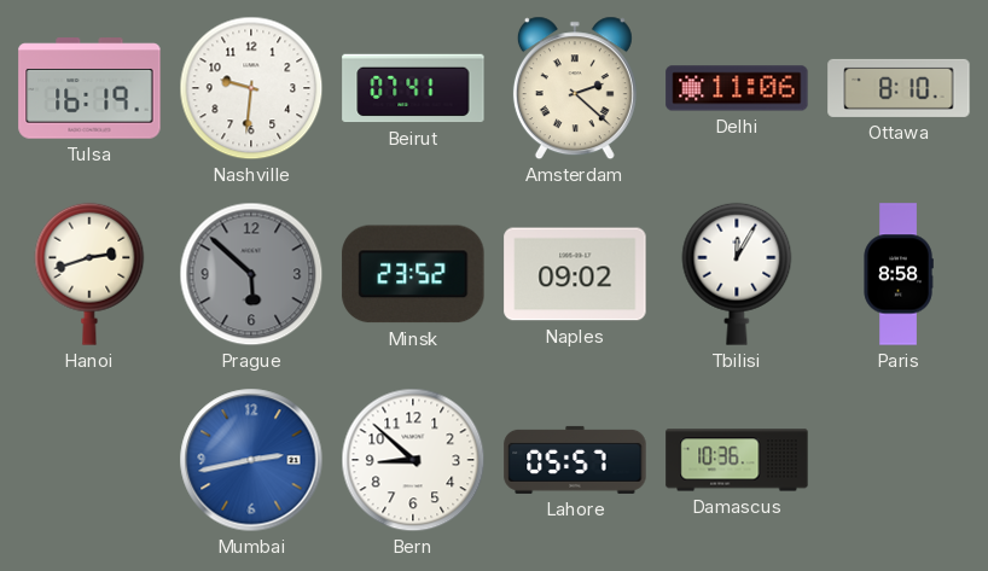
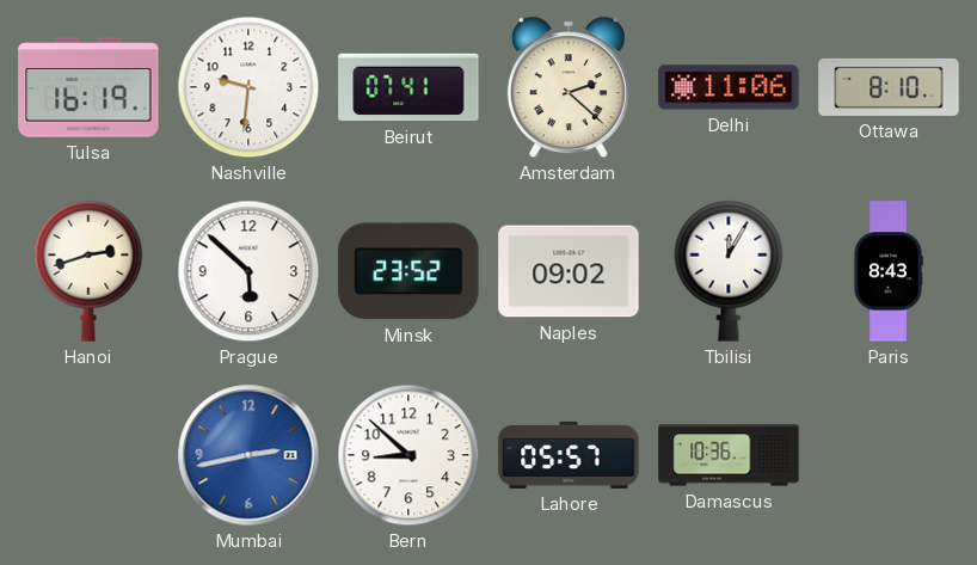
Prague dial: grey -> white
Paris: 8:58 -> 8:43
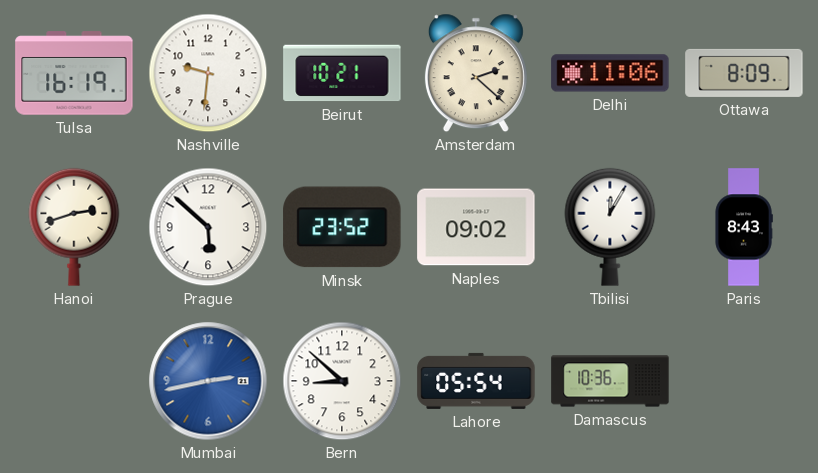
Beirut: 07:41 -> 10:21
Ottawa: 8:10 -> 8:09
Lahore: 05:57 -> 05:54
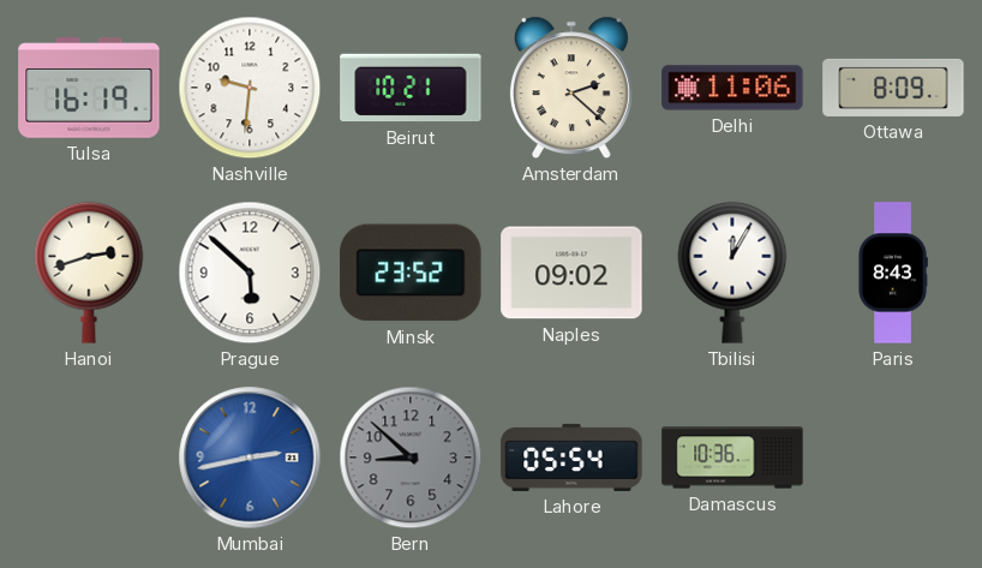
Bern dial: white -> grey
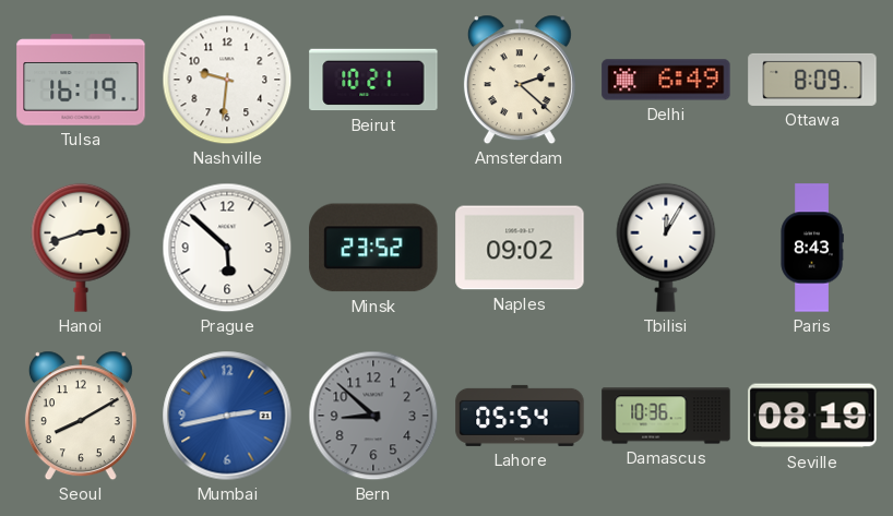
Delhi: 11:06 -> 6:49
Seoul: none -> 8:10
Seville: none -> 08:19
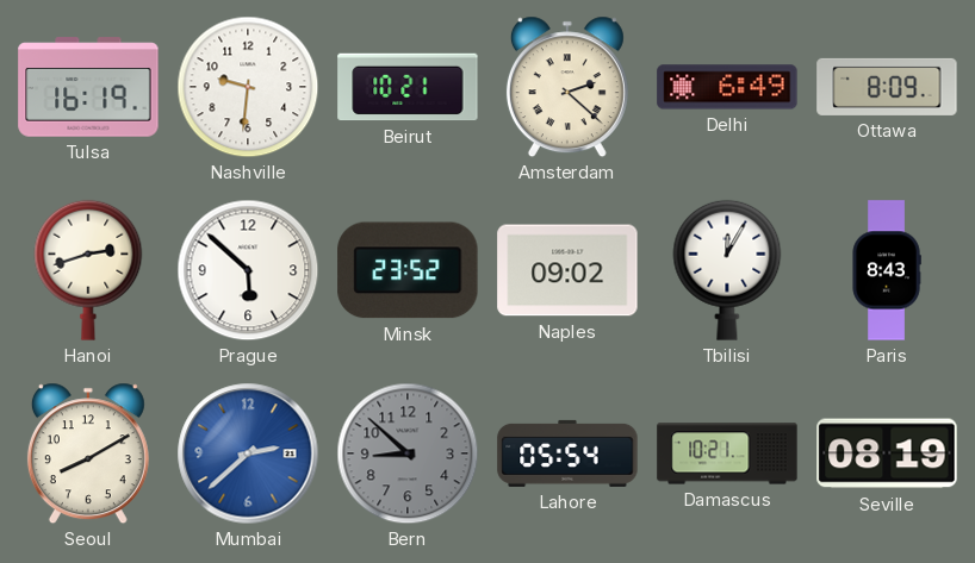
Mumbai: 2:43 -> 2:38
Damascus: 10:36 -> 10:21
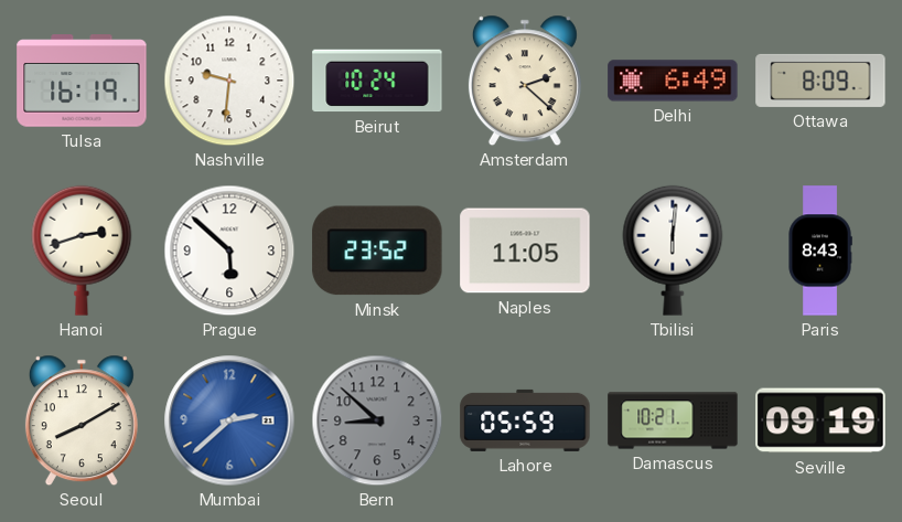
Beirut: 10:21 -> 10:24
Naples: 09:02 -> 11:05
Tbilisi: 12:05 -> 6:01
Lahore: 05:54 -> 05:59
Seville: 08:19 -> 09:19
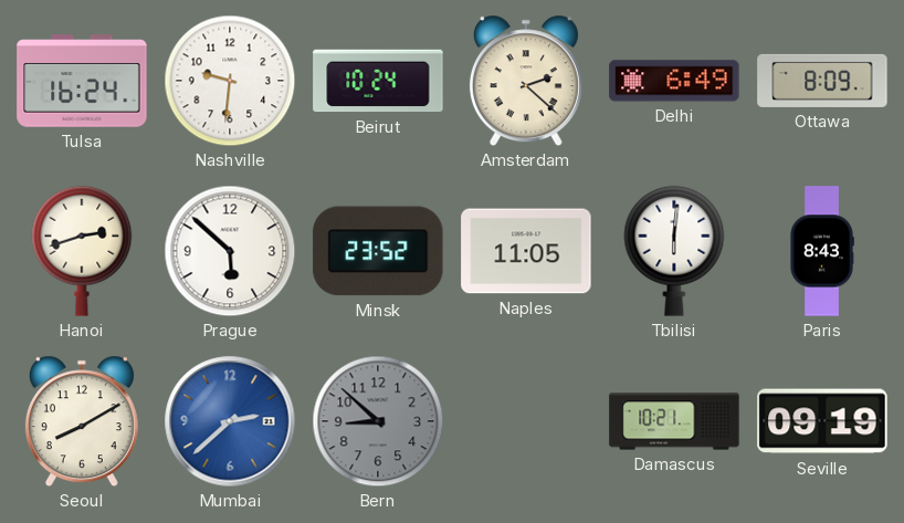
Tulsa: 16:19 -> 16:24
Lahore: 05:59 -> none
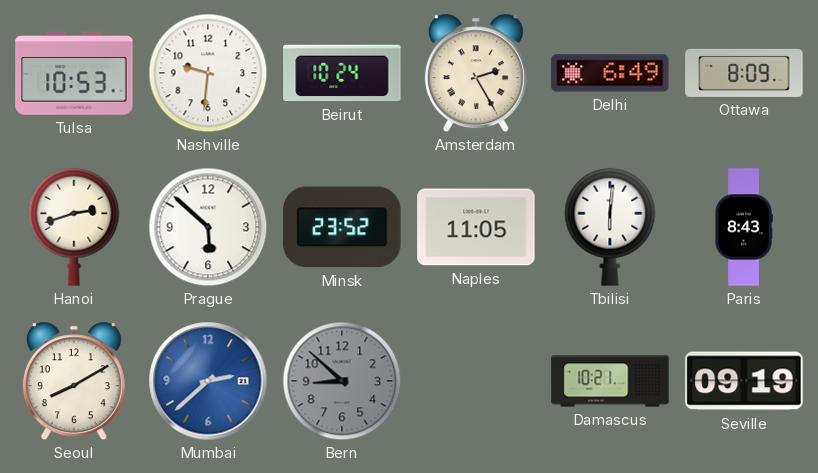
Tulsa: 16:24 -> 10:53
Amsterdam: 2:22 -> 2:25
